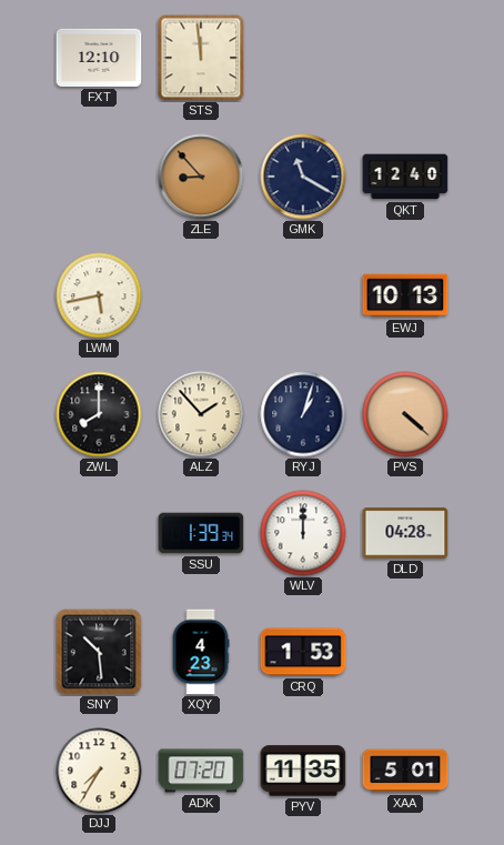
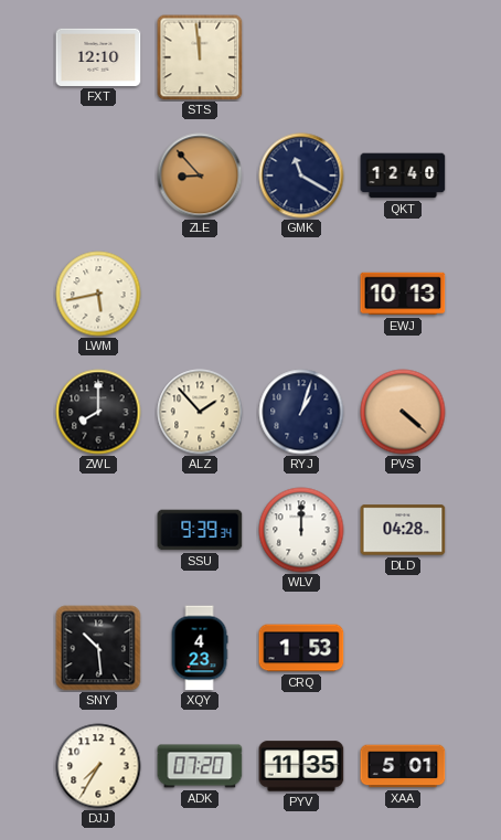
SSU: 1:39 -> 9:39
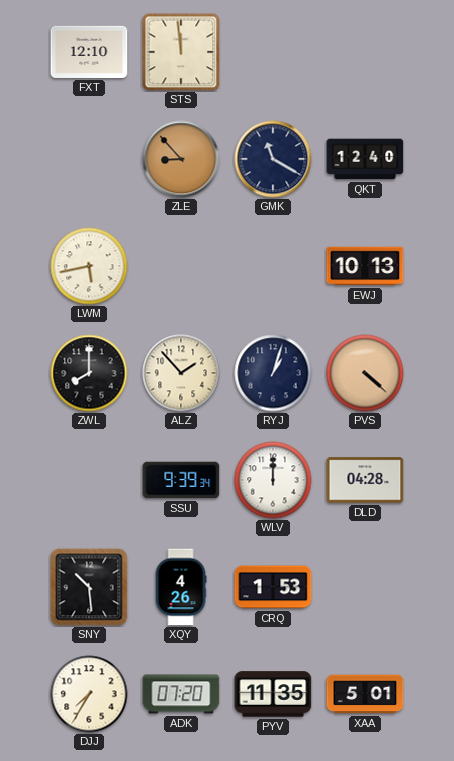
XQY: 4:23 -> 4:26
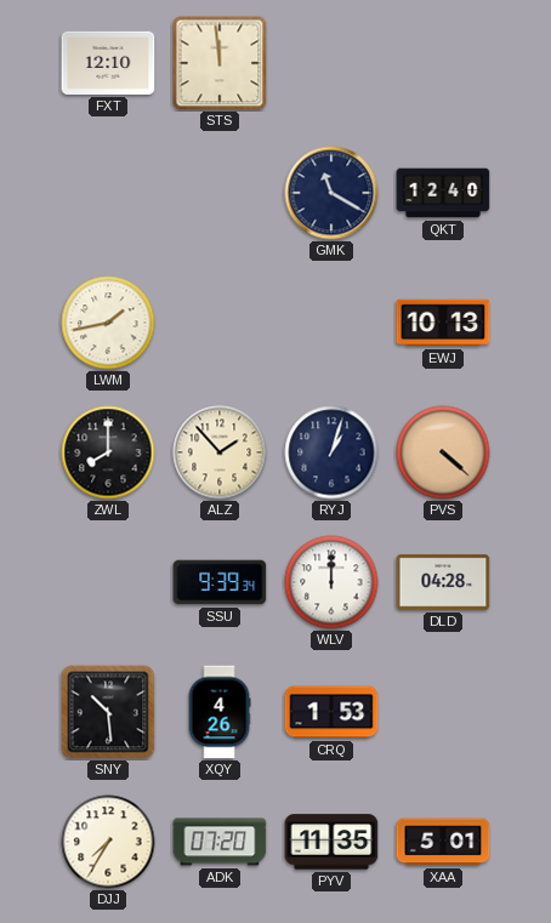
ZLE: 8:53 -> none
LWM: 5:43 -> 1:43
